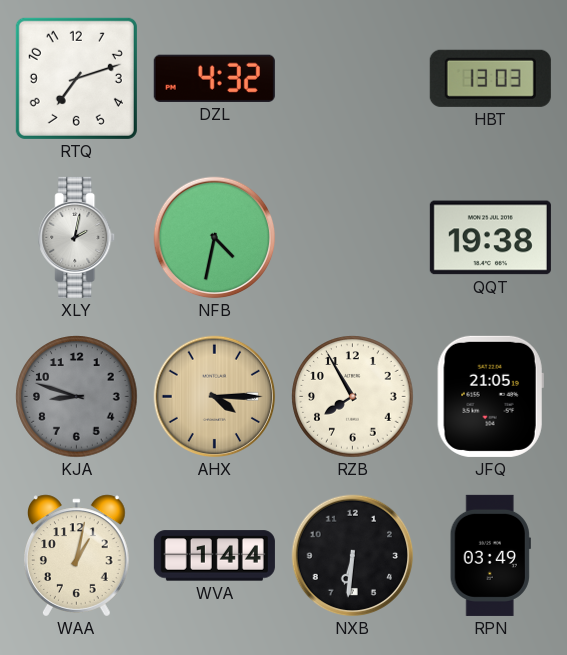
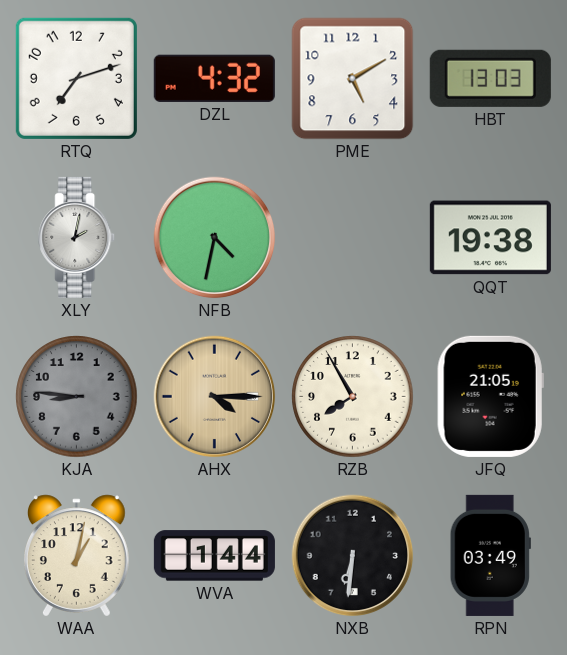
PME: none -> 5:10
KJA: 8:48 -> 8:46
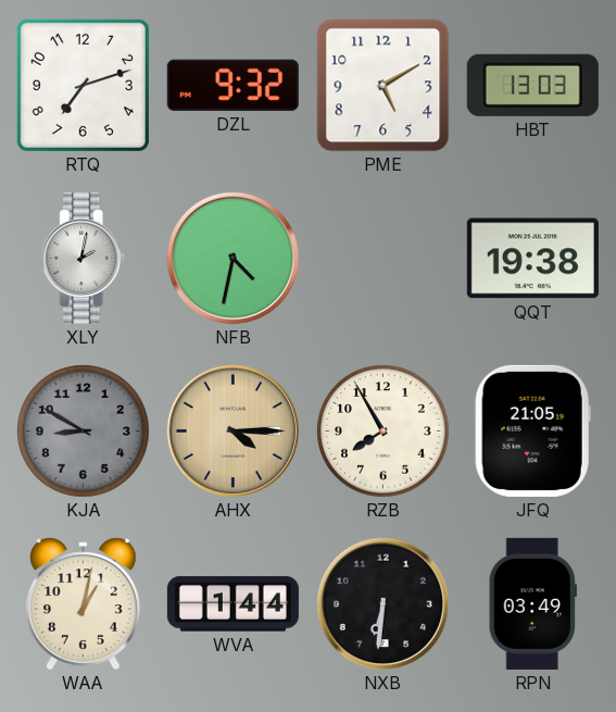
DZL: 4:32 -> 9:32
KJA: 8:46 -> 8:50
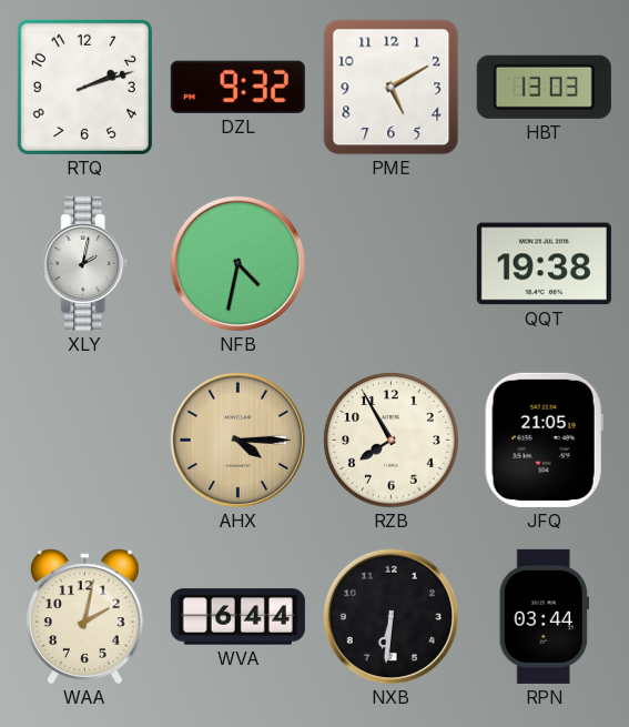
RTQ: 7:12 -> 2:12
KJA: 8:50 -> none
WAA: 1:02 -> 2:02
WVA: 1:44 -> 6:44
RPN: 03:49 -> 03:44
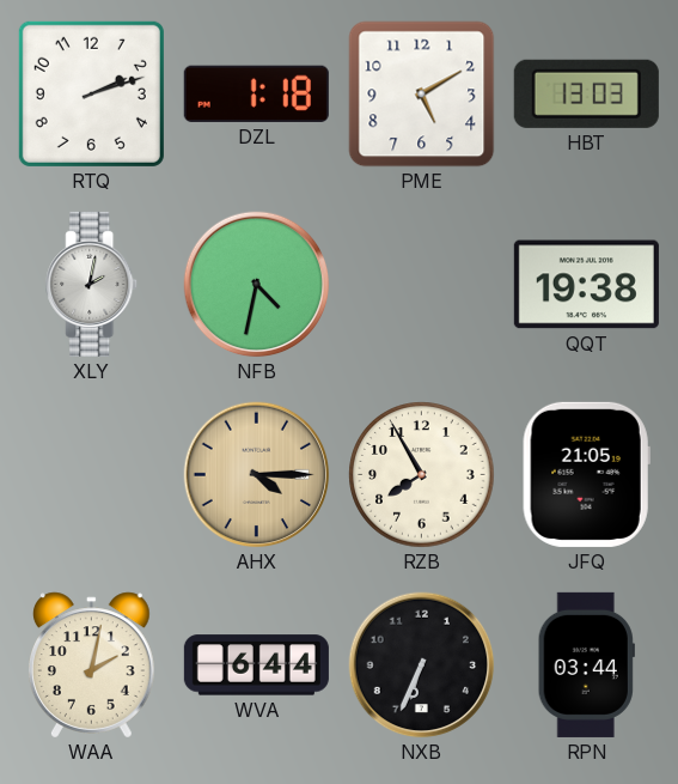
DZL: 9:32 -> 1:18
NXB: 6:31 -> 6:34
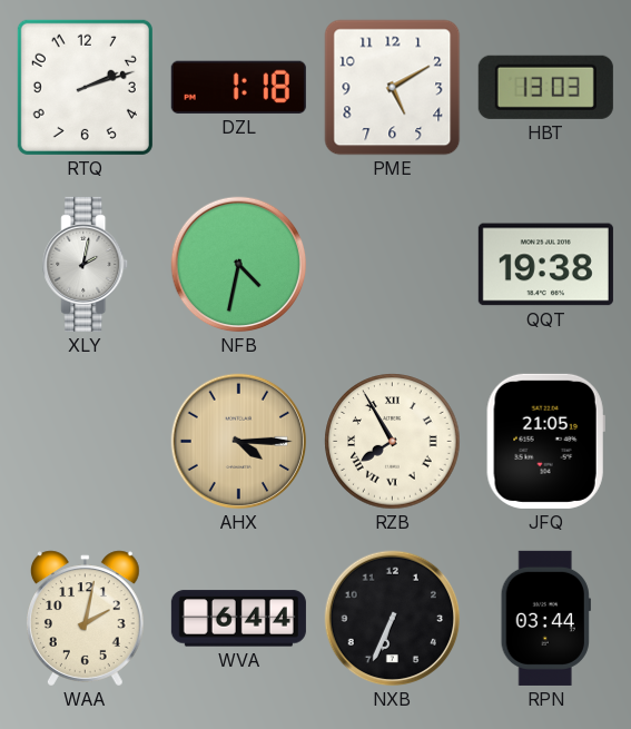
RZB numerals: Arabic -> Roman
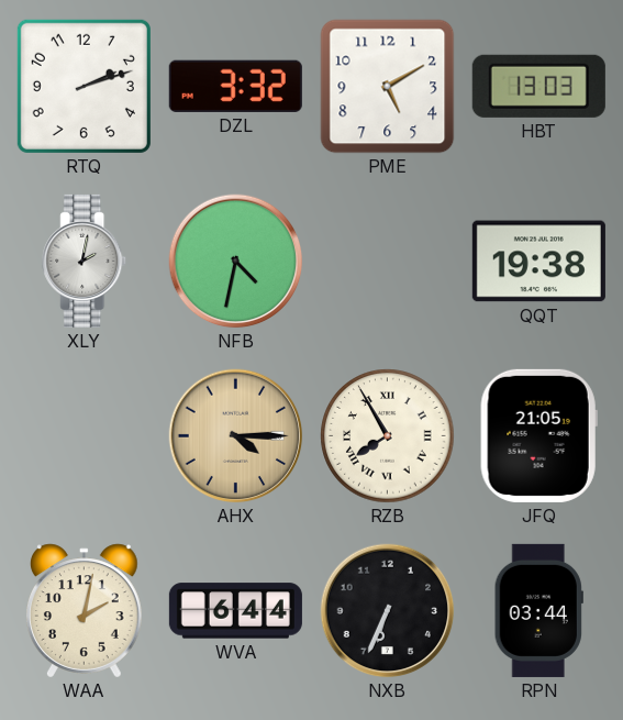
DZL: 1:18 -> 3:32
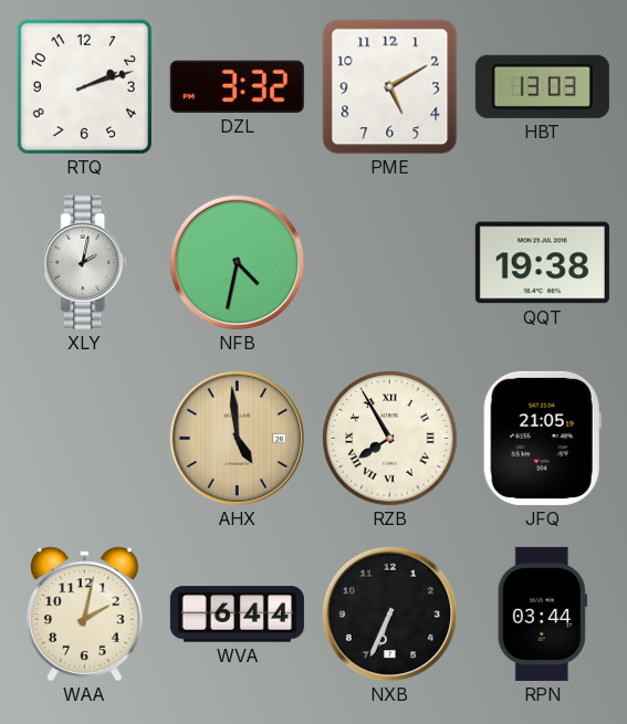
AHX: 4:15 -> 4:59
